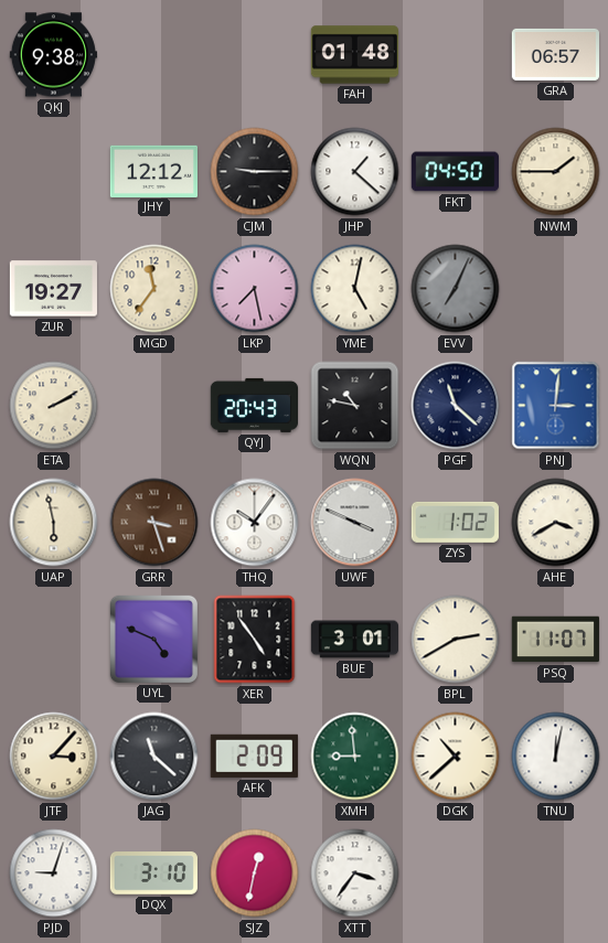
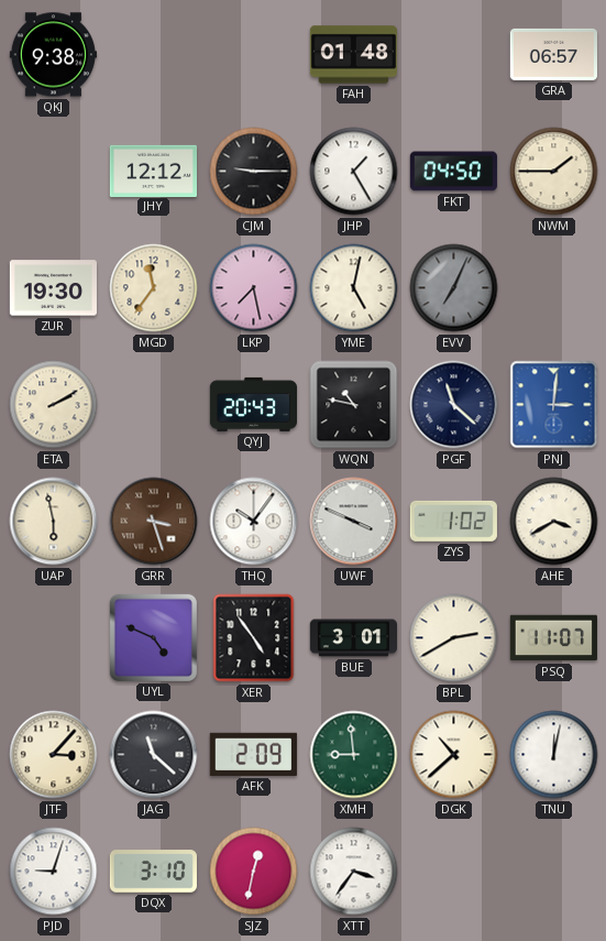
JHP: 1:22 -> 1:25
ZUR: 19:27 -> 19:30
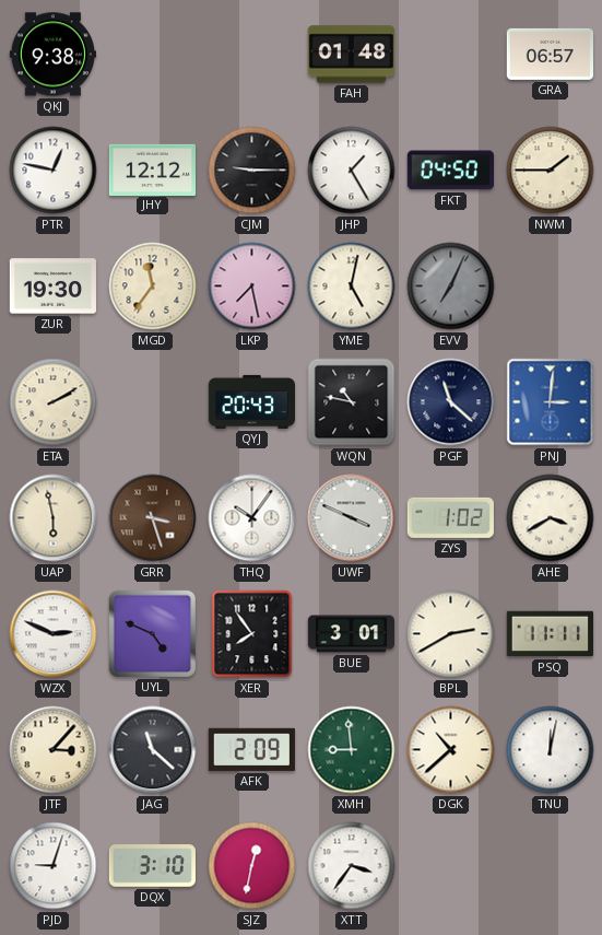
PTR: none -> 12:47
WZX: none -> 2:49
XER: 4:54 -> 7:54
PSQ: 11:07 -> 11:11
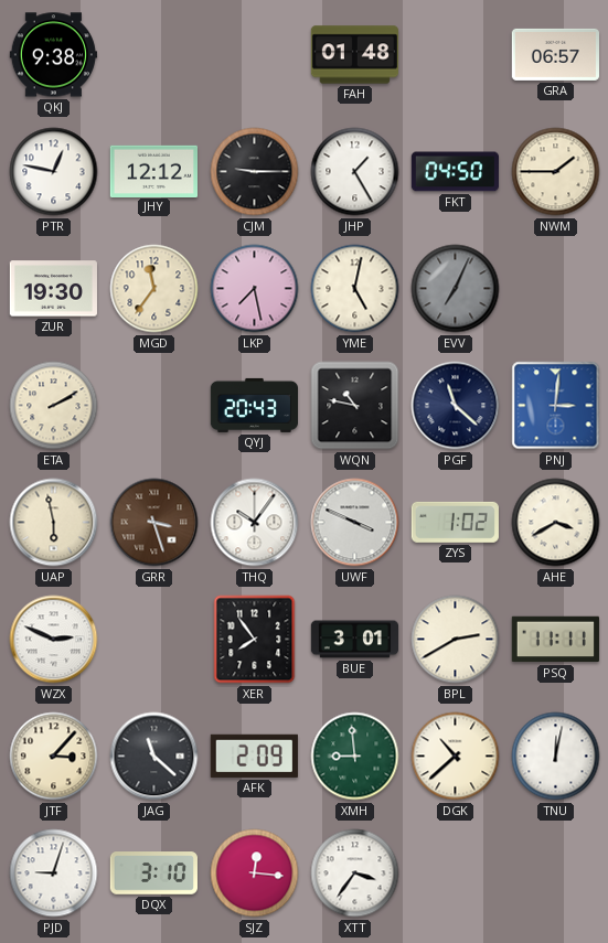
UYL: 4:49 -> none
SJZ: 12:32 -> 12:16
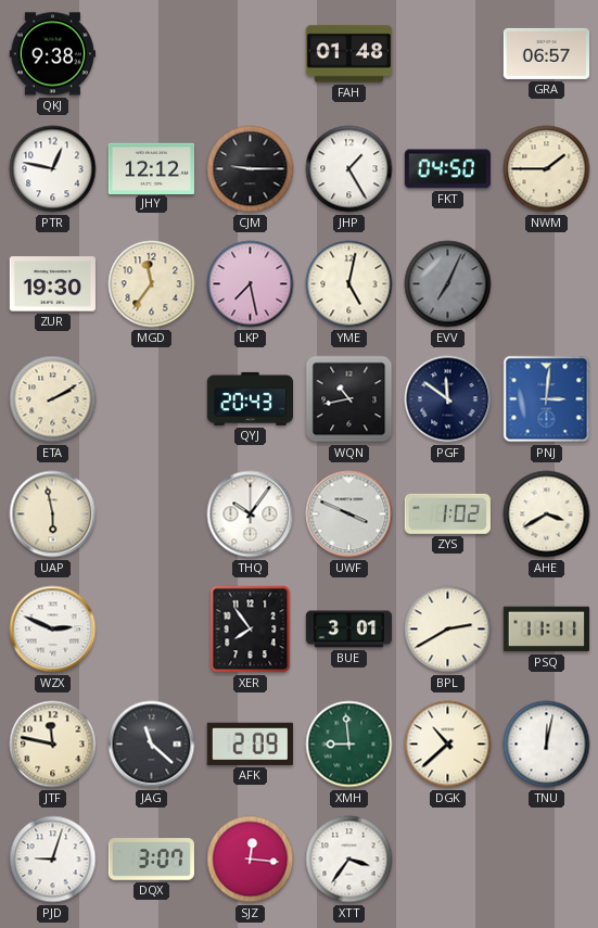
WQN: 10:47 -> 10:43
PGF: 11:22 -> 11:51
GRR: 3:27 -> none
JTF: 3:07 -> 11:47
DQX: 3:10 -> 3:07
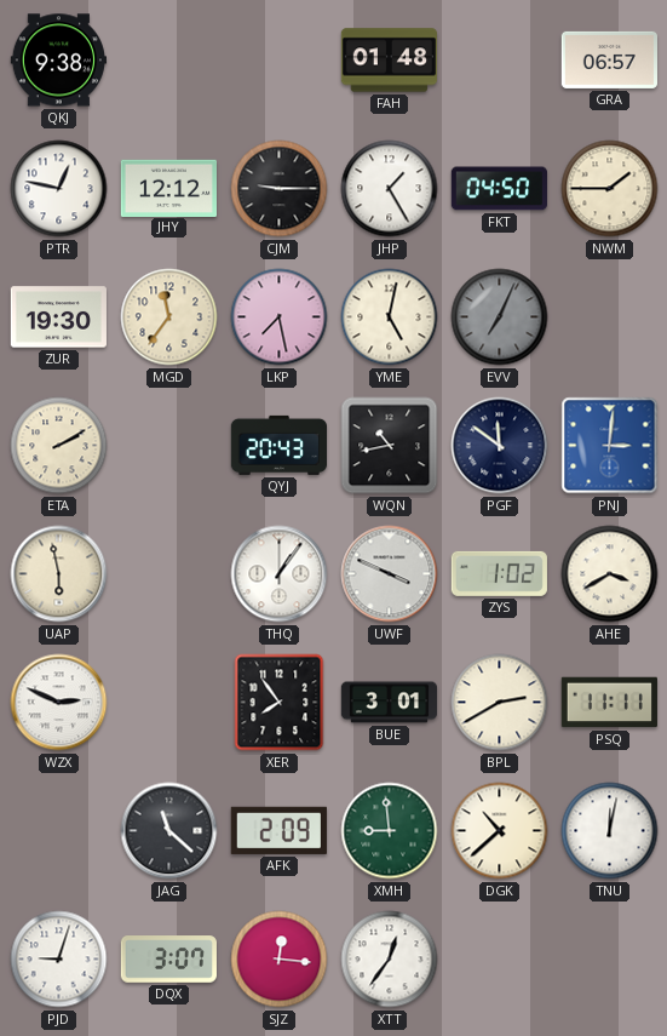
THQ: 10:06 -> 1:06
JTF: 11:47 -> none
XTT: 3:36 -> 12:36
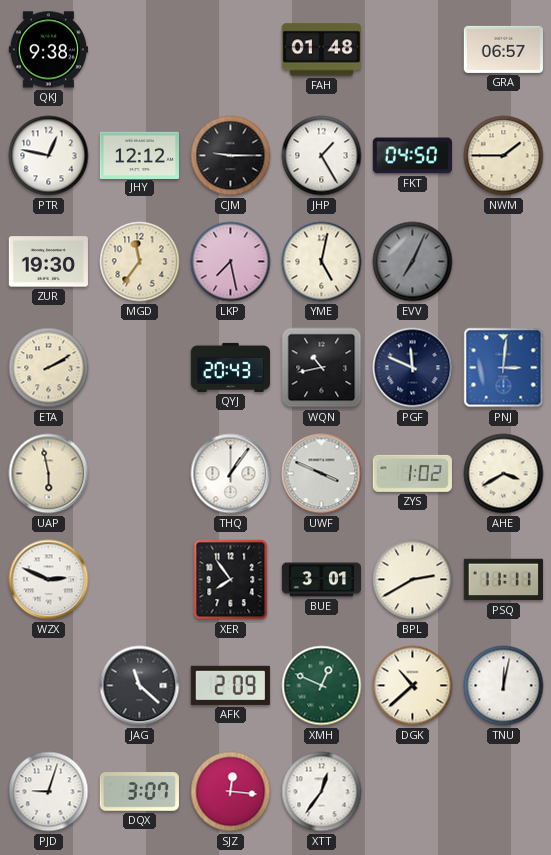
PGF: 11:51 -> 11:49
XMH: 8:59 -> 12:49
